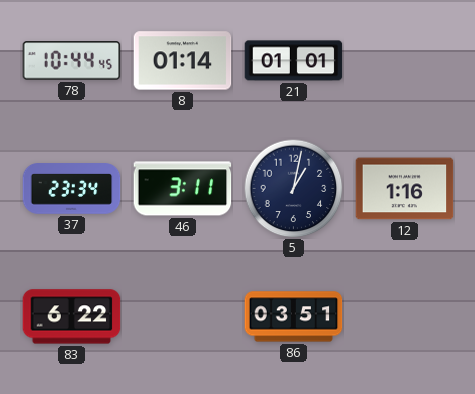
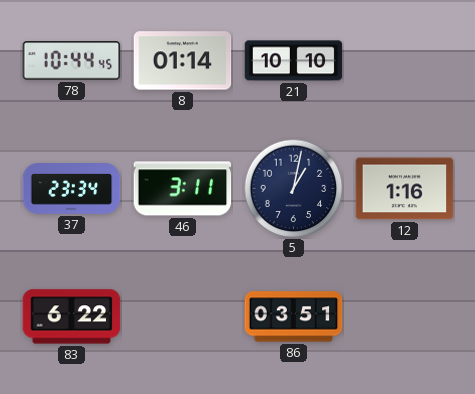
21: 01:01 -> 10:10
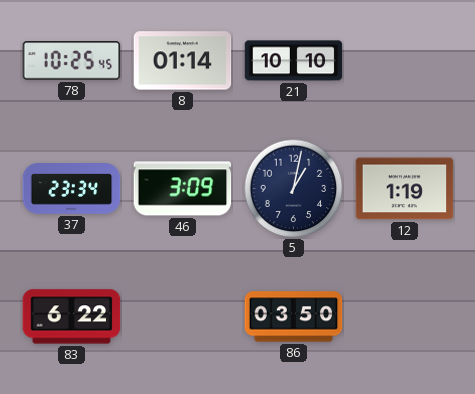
78: 10:44 -> 10:25
46: 3:11 -> 3:09
12: 1:16 -> 1:19
86: 03:51 -> 03:50
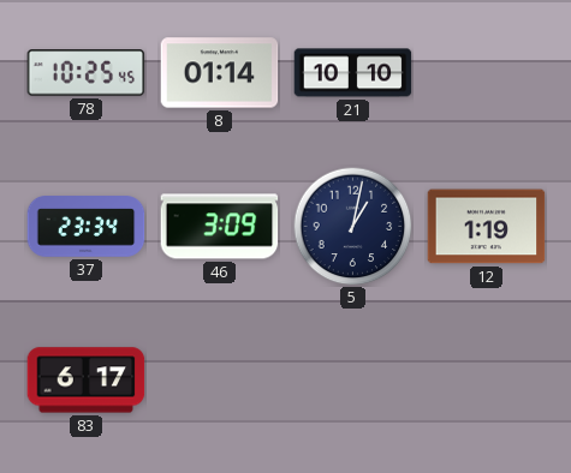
83: 6:22 -> 6:17
86: 03:50 -> none
